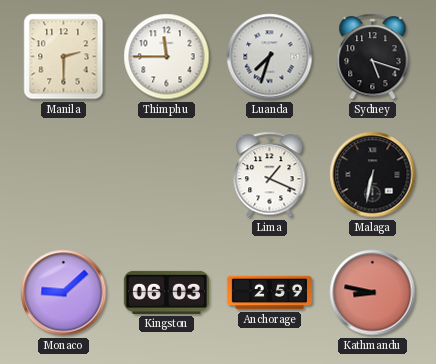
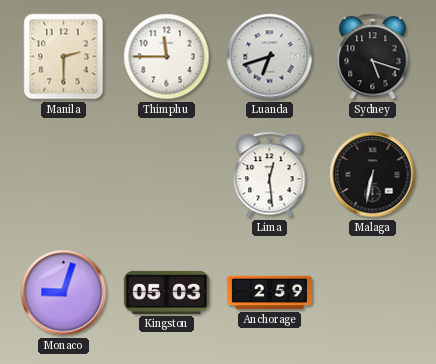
Luanda: 7:33 -> 6:42
Lima: 1:19 -> 12:29
Monaco: 9:08 -> 9:03
Kingston: 06:03 -> 05:03
Kathmandu: 8:47 -> none
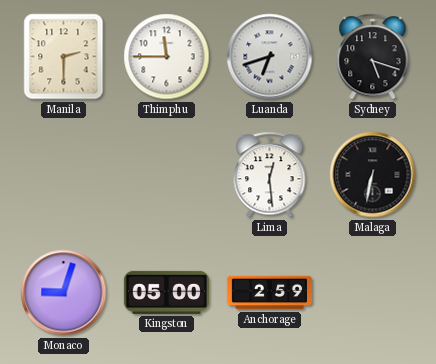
Kingston: 05:03 -> 05:00
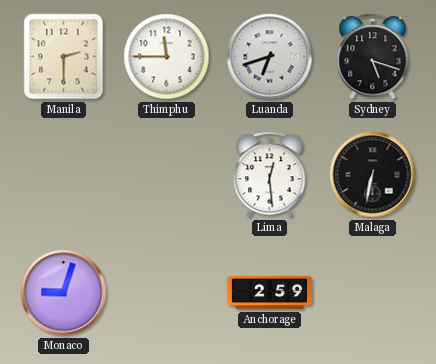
Kingston: 05:00 -> none
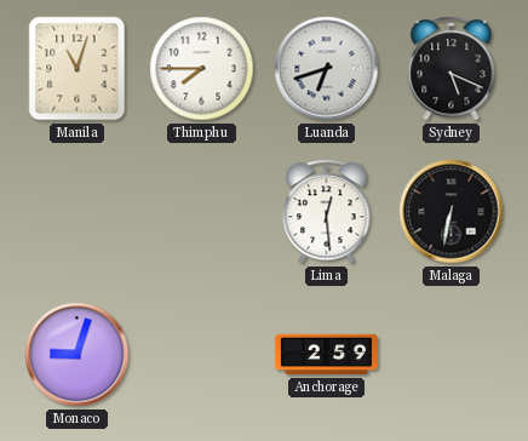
Manila: 2:30 -> 11:03
Thimphu: 11:45 -> 7:45
Sydney: 5:18 -> 5:19
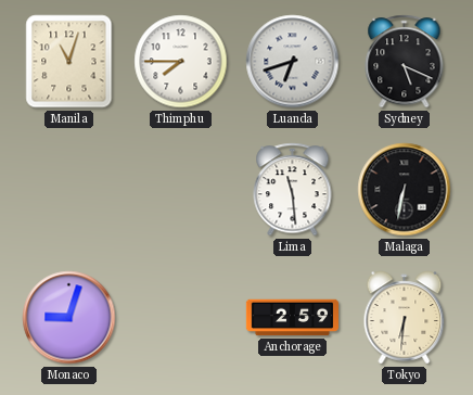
Lima: 12:29 -> 11:29
Tokyo: none -> 6:31
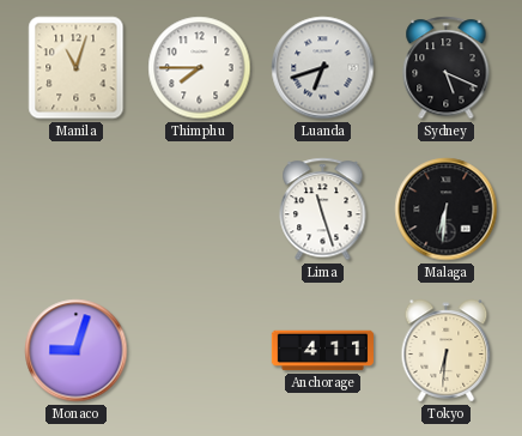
Lima: 11:29 -> 11:27
Malaga: 6:32 -> 6:31
Anchorage: 2:59 -> 4:11
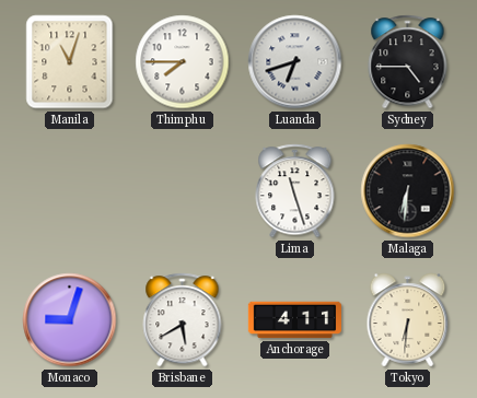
Sydney: 5:19 -> 4:45
Brisbane: none -> 5:40
